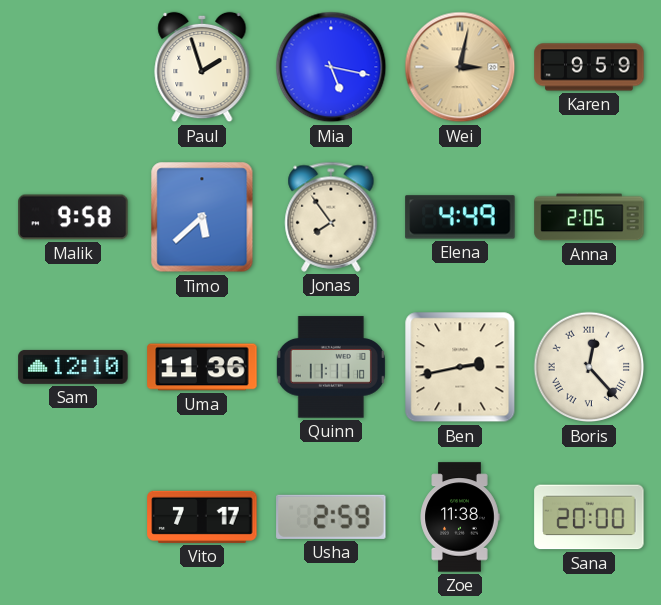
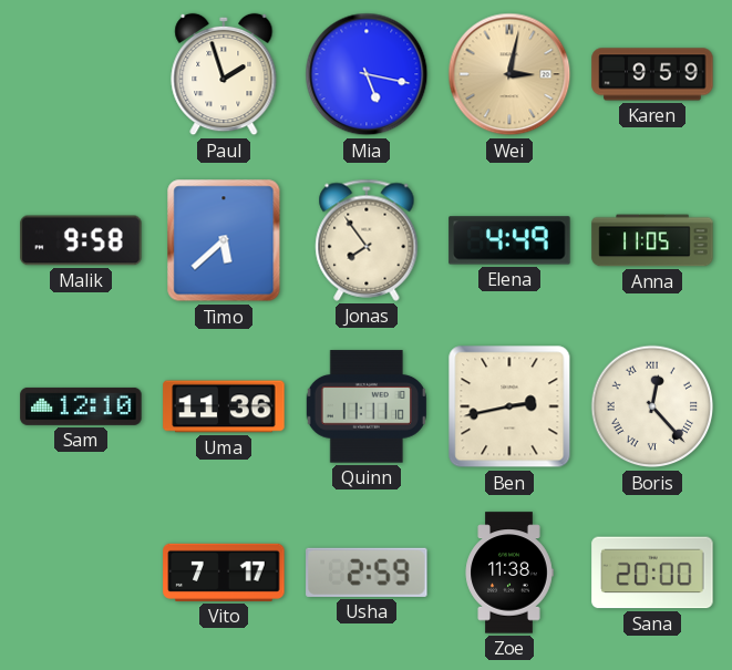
Anna: 2:05 -> 11:05
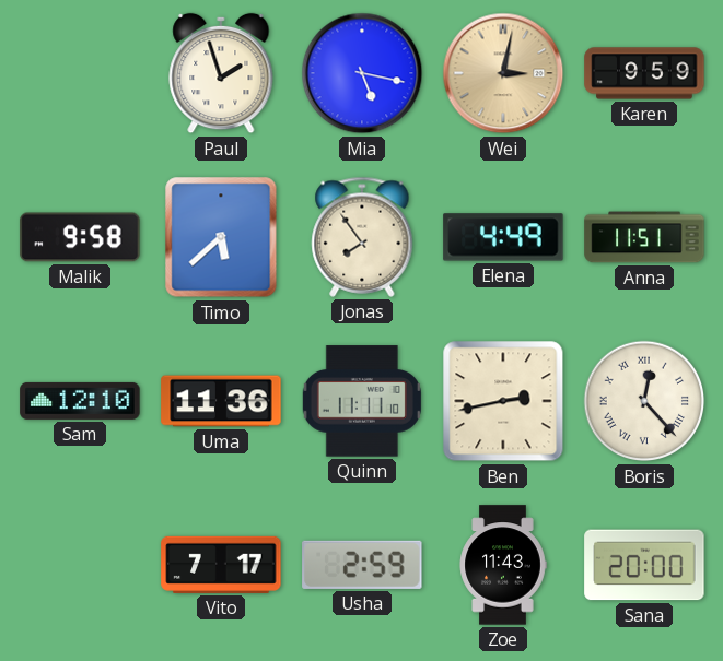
Anna: 11:05 -> 11:51
Zoe: 11:38 -> 11:43
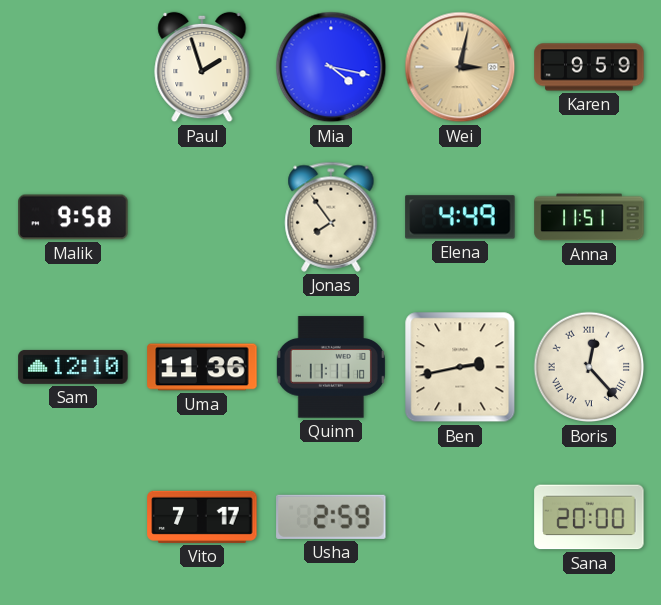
Mia: 5:17 -> 4:17
Timo: 5:38 -> none
Zoe: 11:43 -> none
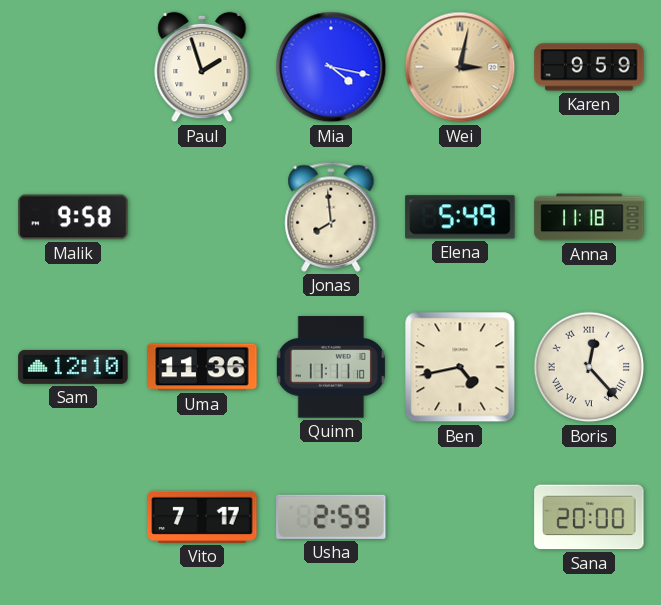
Jonas: 7:54 -> 7:59
Elena: 4:49 -> 5:49
Anna: 11:51 -> 11:18
Ben: 2:43 -> 4:43
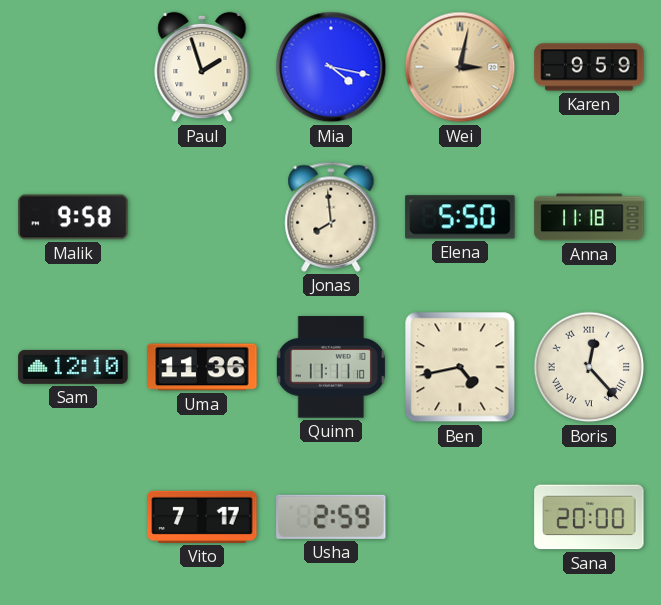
Elena: 5:49 -> 5:50
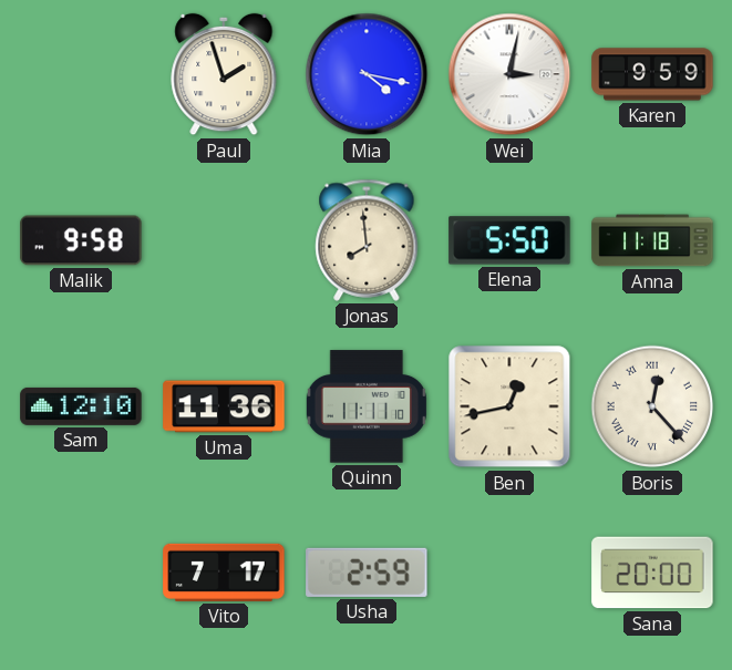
Wei dial: champagne -> white
Ben: 4:43 -> 12:43
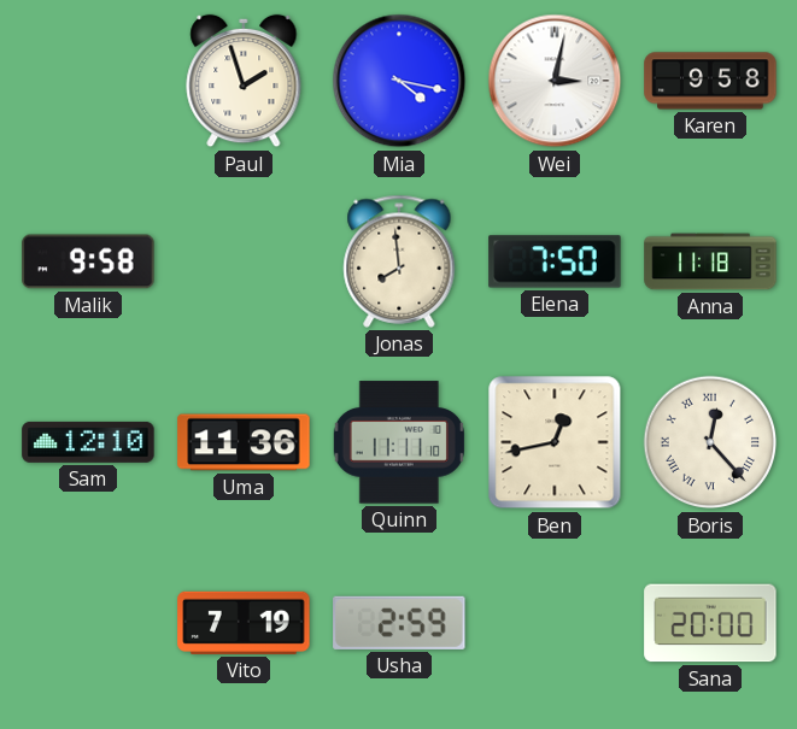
Karen: 9:59 -> 9:58
Elena: 5:50 -> 7:50
Vito: 7:17 -> 7:19
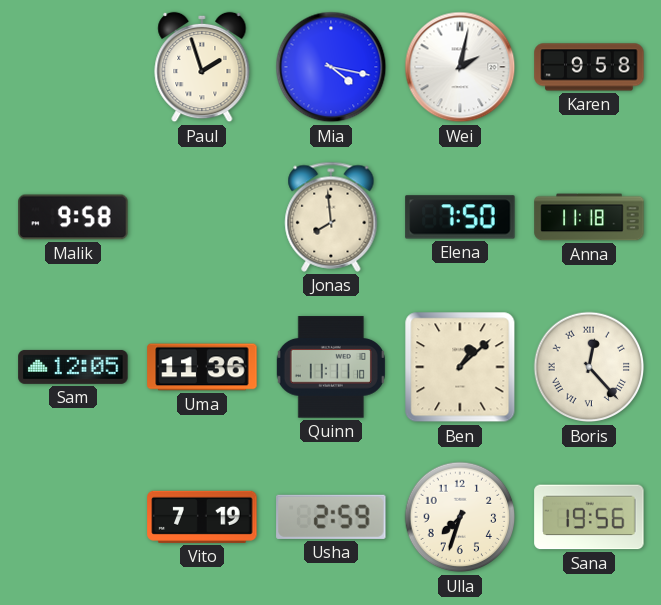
Wei: 3:02 -> 2:02
Sam: 12:10 -> 12:05
Ben: 12:43 -> 1:08
Ulla: none -> 7:33
Sana: 20:00 -> 19:56
